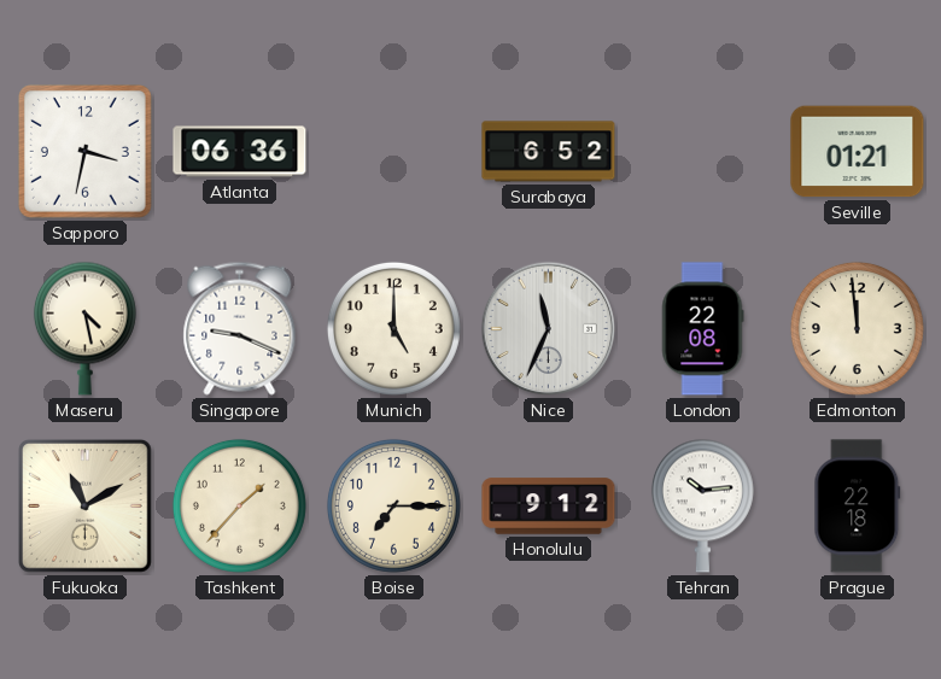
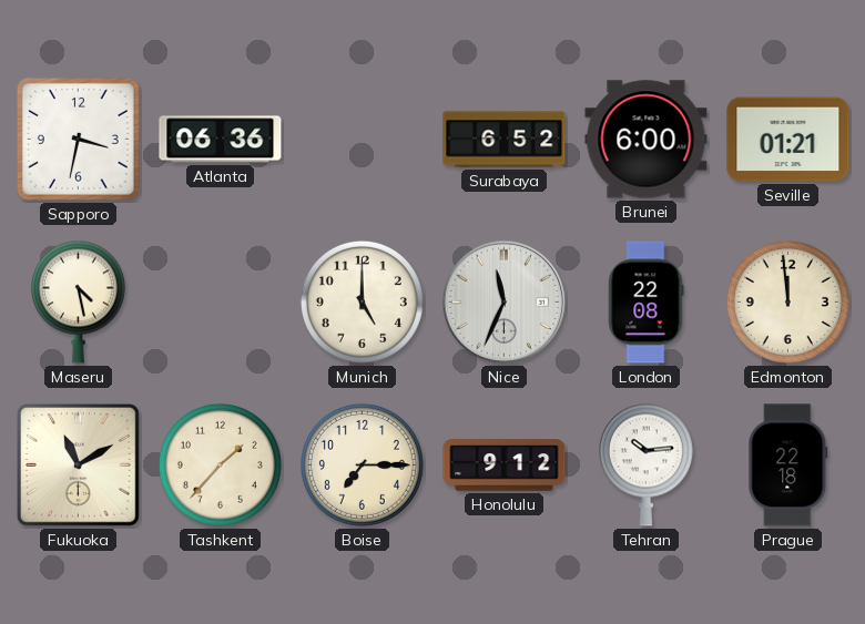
Brunei: none -> 6:00
Singapore: 9:19 -> none
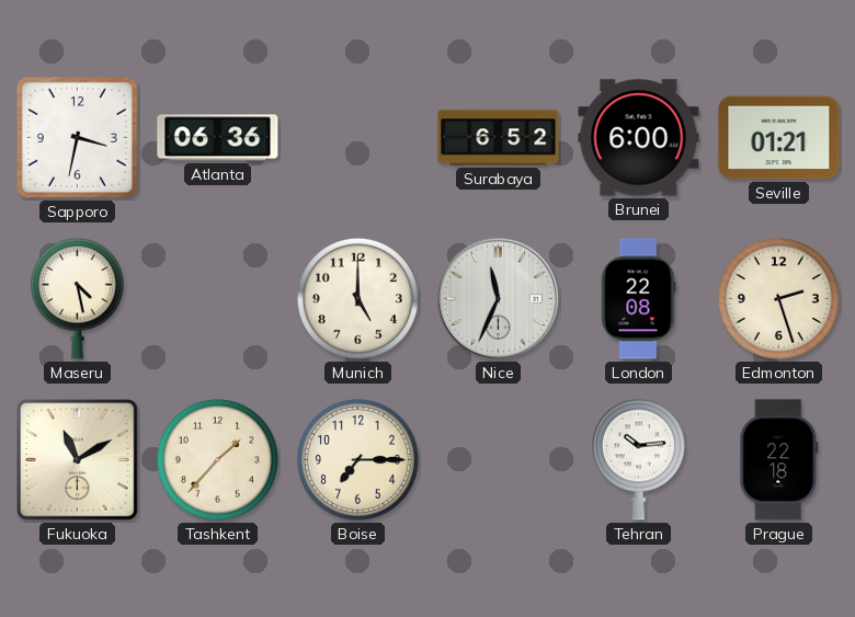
Edmonton: 11:59 -> 2:27
Honolulu: 9:12 -> none
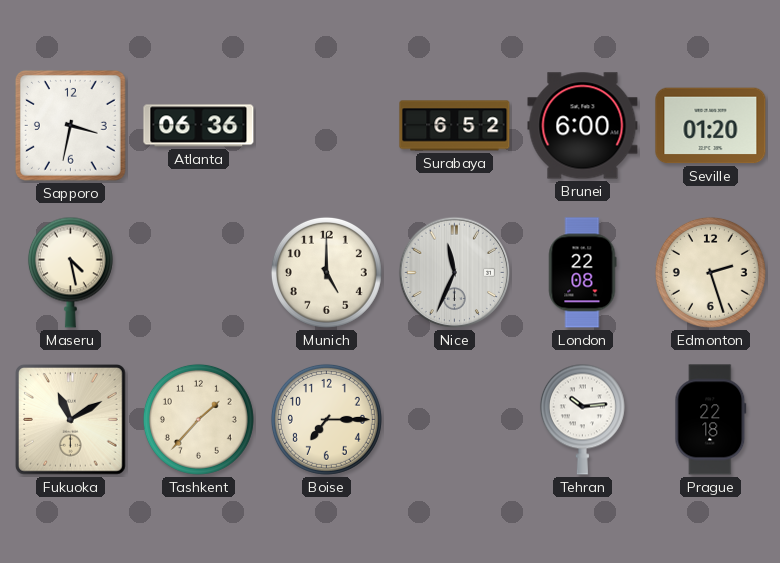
Seville: 01:21 -> 01:20
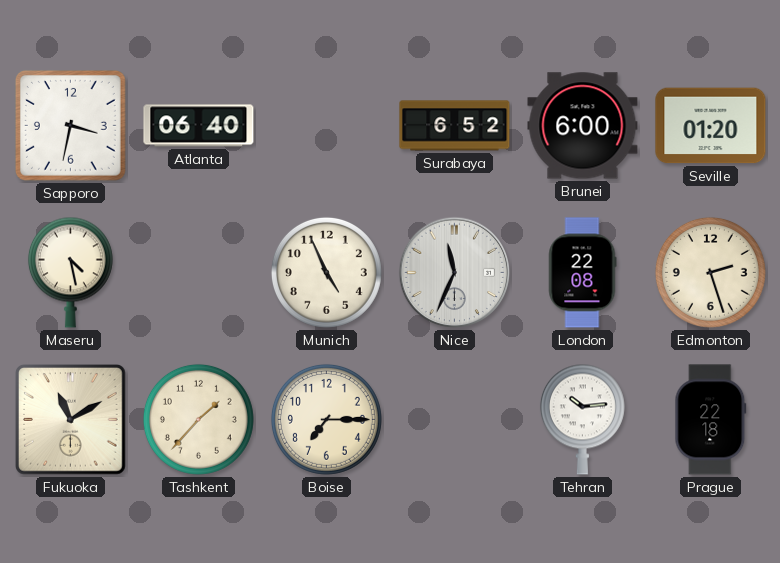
Atlanta: 06:36 -> 06:40
Munich: 5:00 -> 4:56
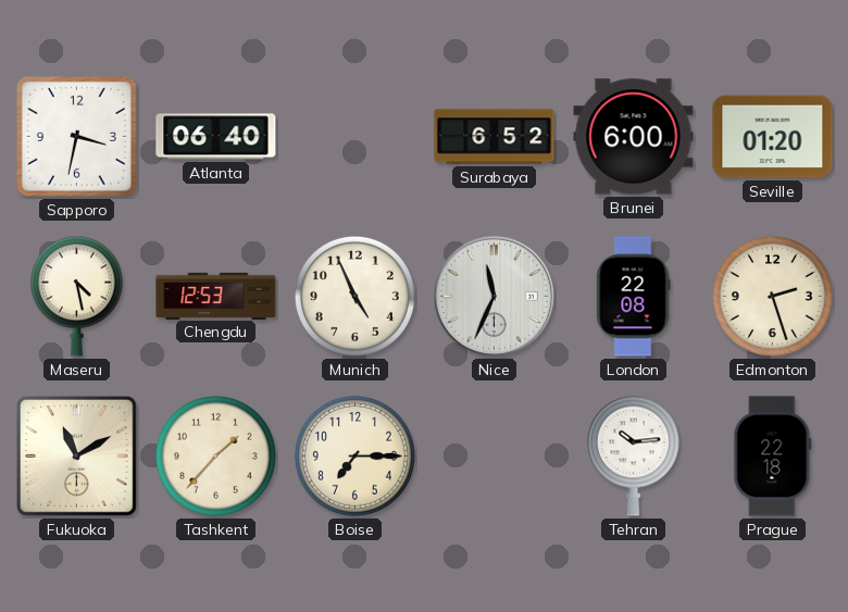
Chengdu: none -> 12:53
